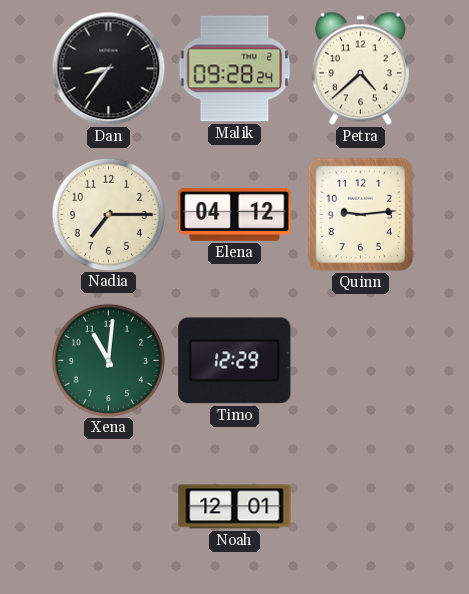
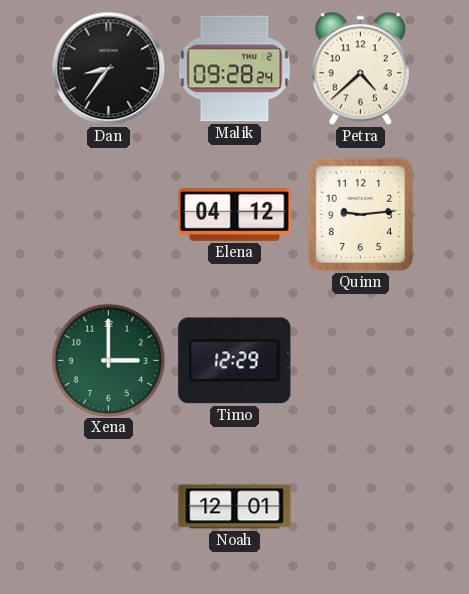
Nadia: 7:15 -> none
Xena: 11:01 -> 3:00
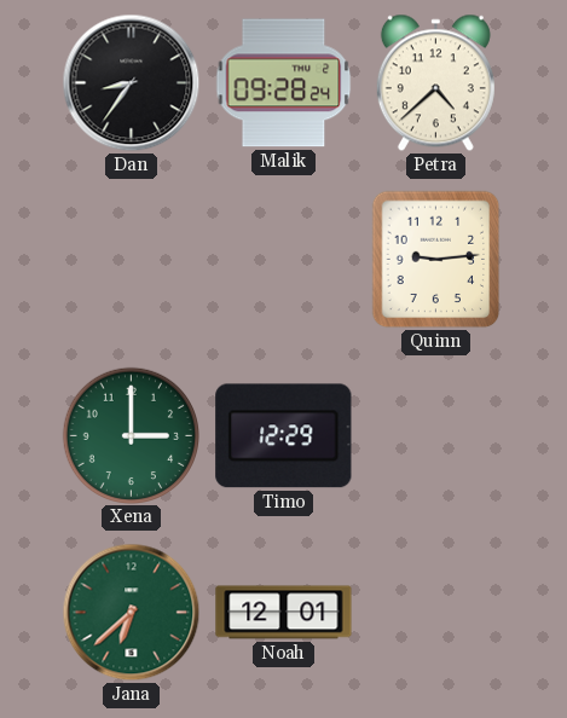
Elena: 04:12 -> none
Jana: none -> 6:38
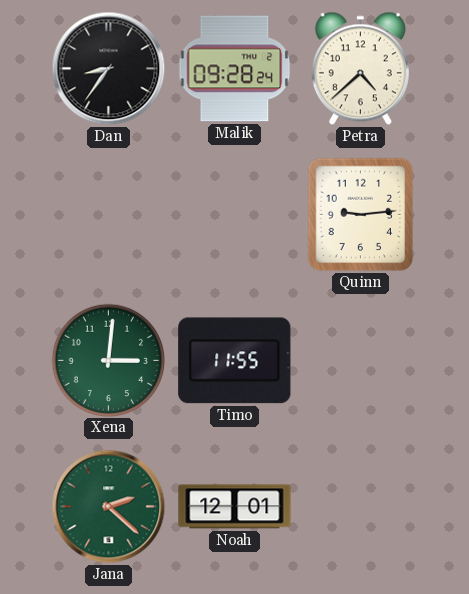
Xena: 3:00 -> 3:01
Timo: 12:29 -> 11:55
Jana: 6:38 -> 2:22
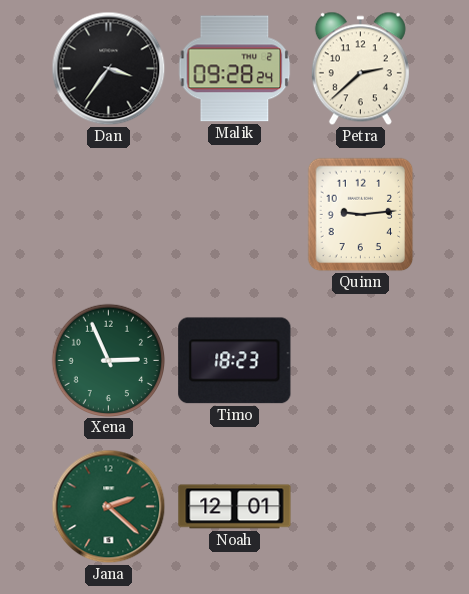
Dan: 8:36 -> 3:36
Petra: 4:38 -> 2:38
Xena: 3:01 -> 2:56
Timo: 11:55 -> 18:23
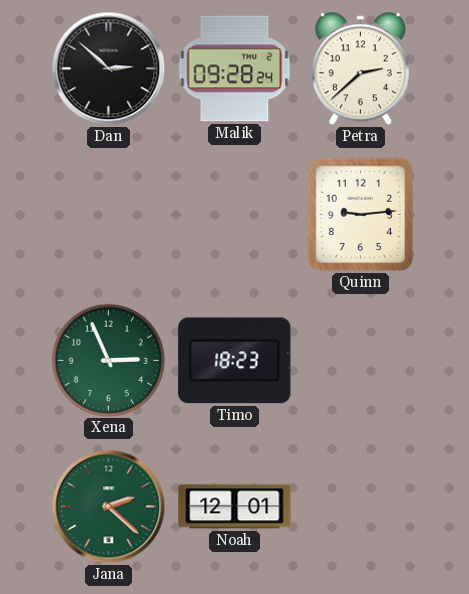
Dan: 3:36 -> 2:52
